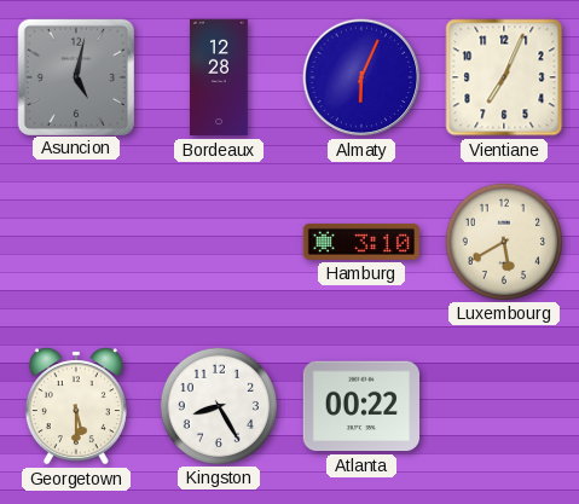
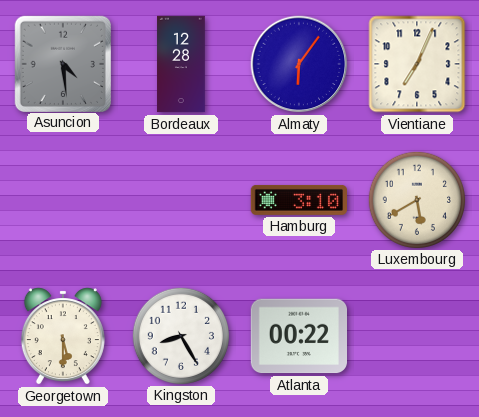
Asuncion: 5:02 -> 4:29
Almaty: 6:04 -> 6:06
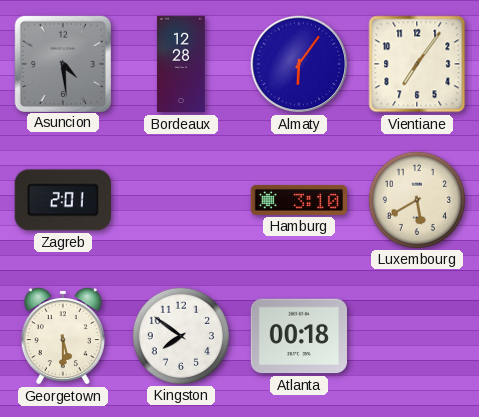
Vientiane: 7:04 -> 7:06
Zagreb: none -> 2:01
Kingston: 8:25 -> 7:51
Atlanta: 00:22 -> 00:18
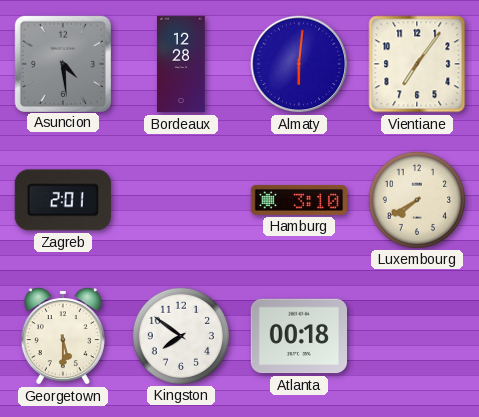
Almaty: 6:06 -> 6:01
Luxembourg: 5:40 -> 7:40
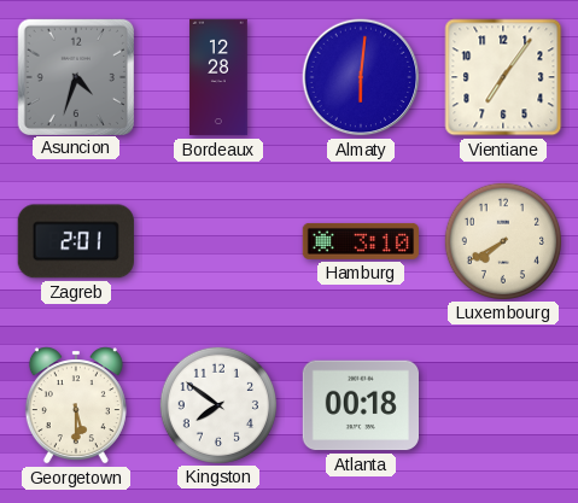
Asuncion: 4:29 -> 4:33
